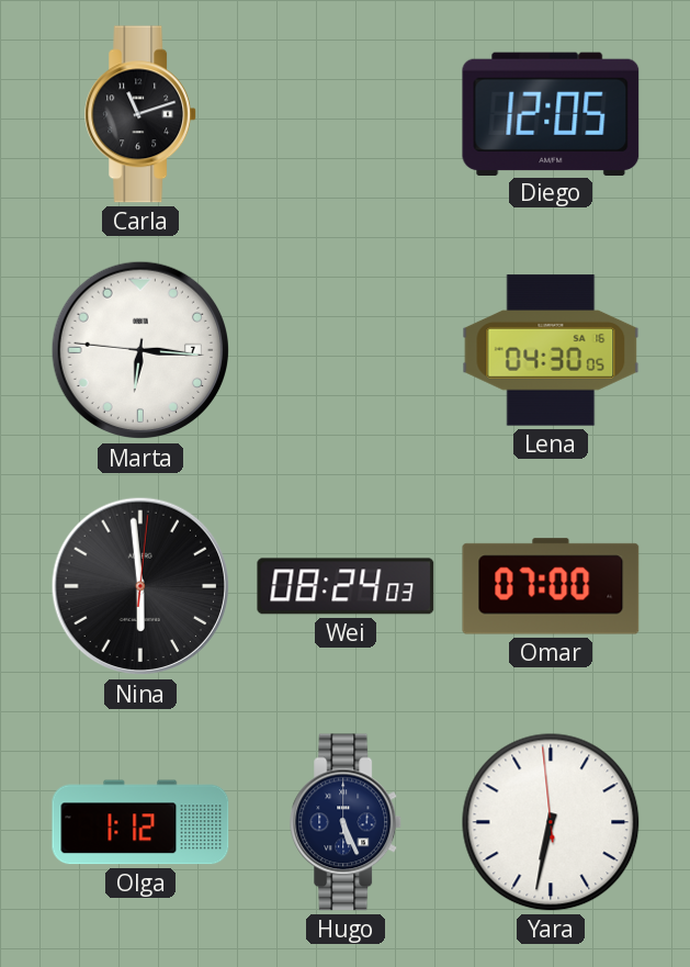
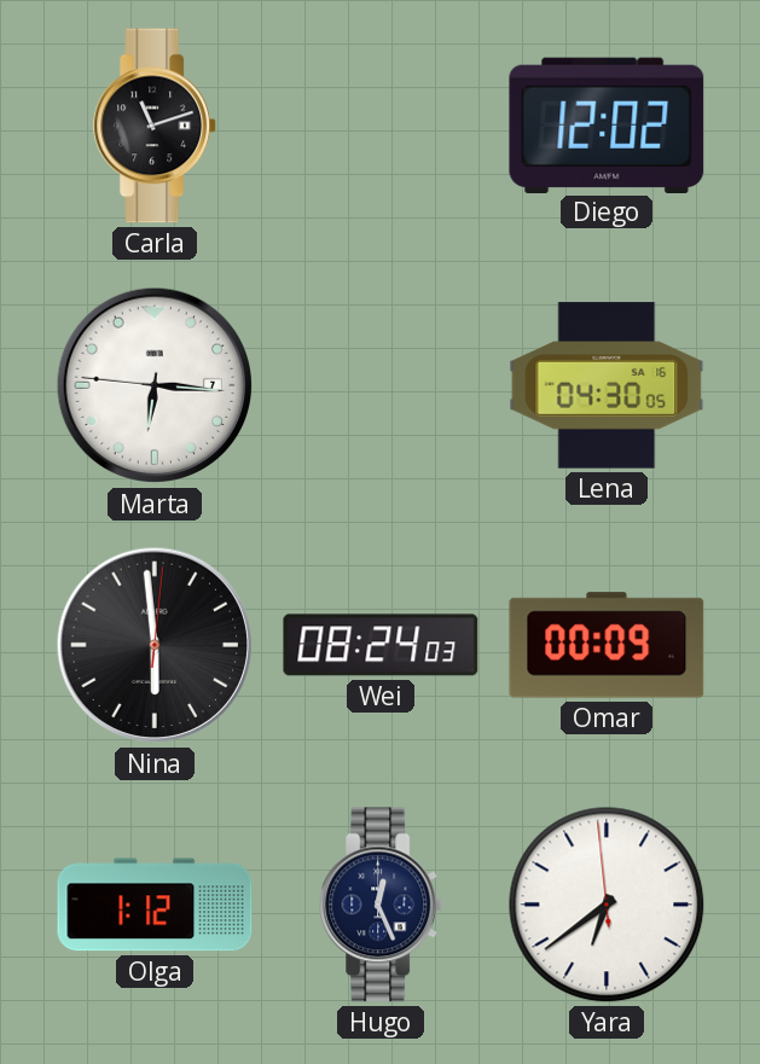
Diego: 12:05 -> 12:02
Omar: 07:00 -> 00:09
Hugo: 5:26 -> 12:26
Yara: 6:31 -> 6:38
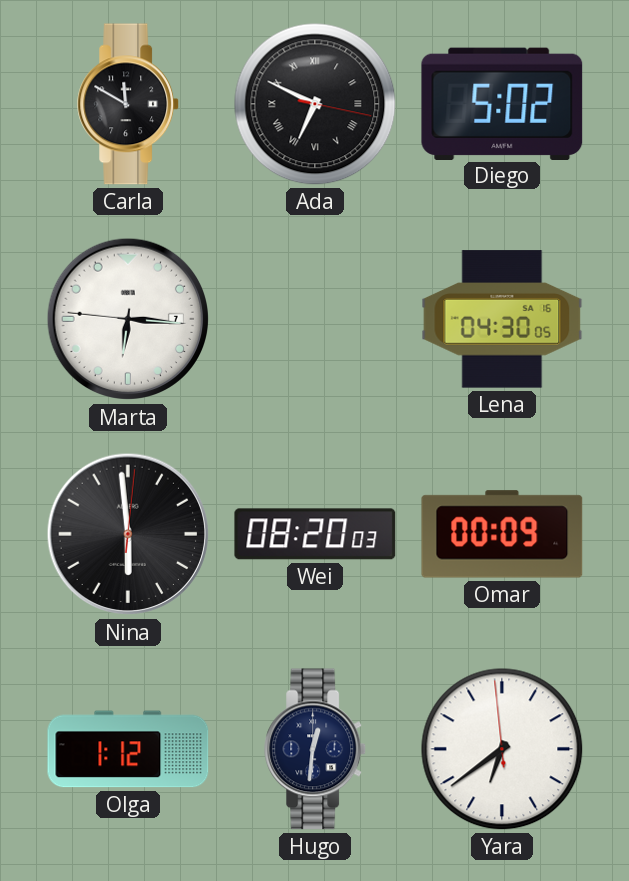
Carla: 11:12 -> 11:50
Ada: none -> 6:49
Diego: 12:02 -> 5:02
Wei: 08:24 -> 08:20
Hugo: 12:26 -> 12:31
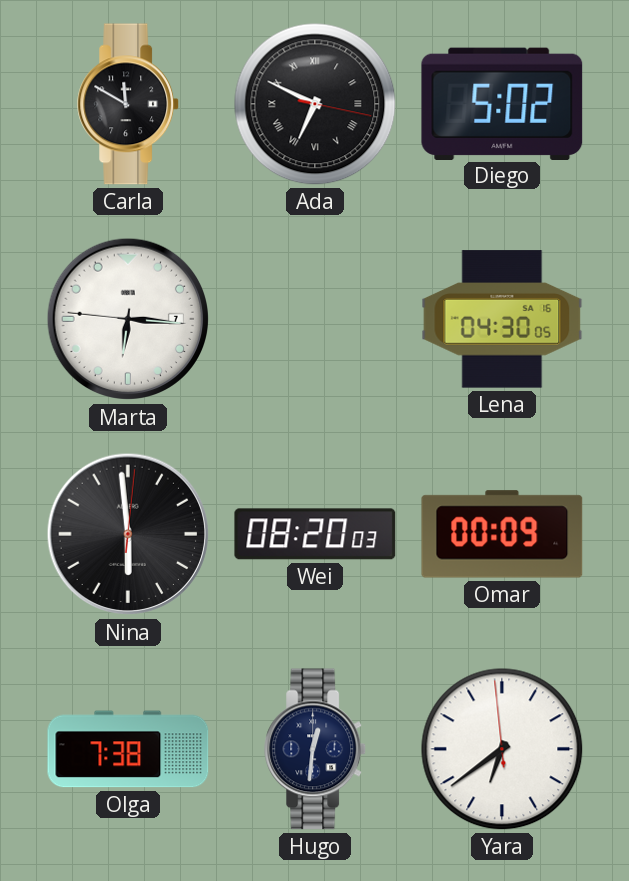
Olga: 1:12 -> 7:38
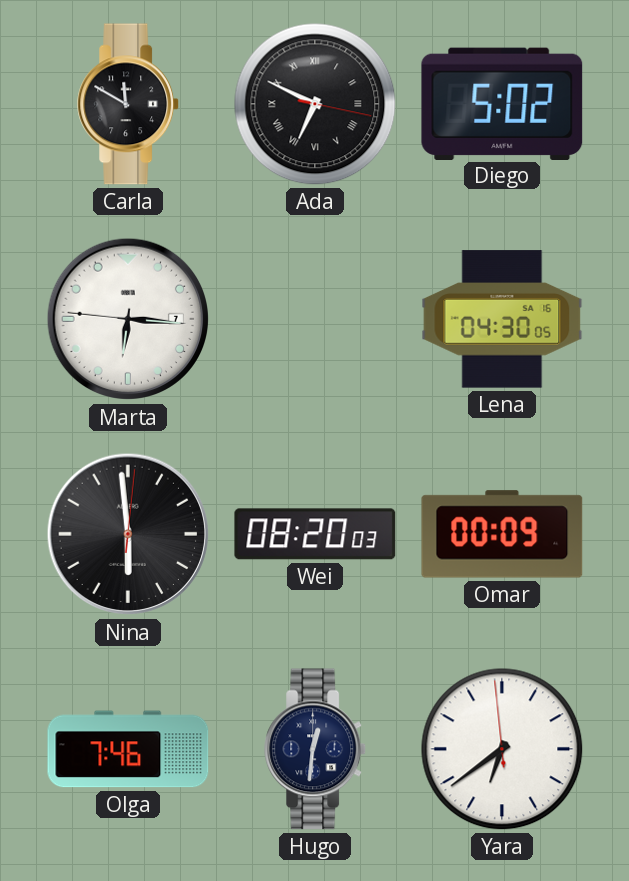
Olga: 7:38 -> 7:46
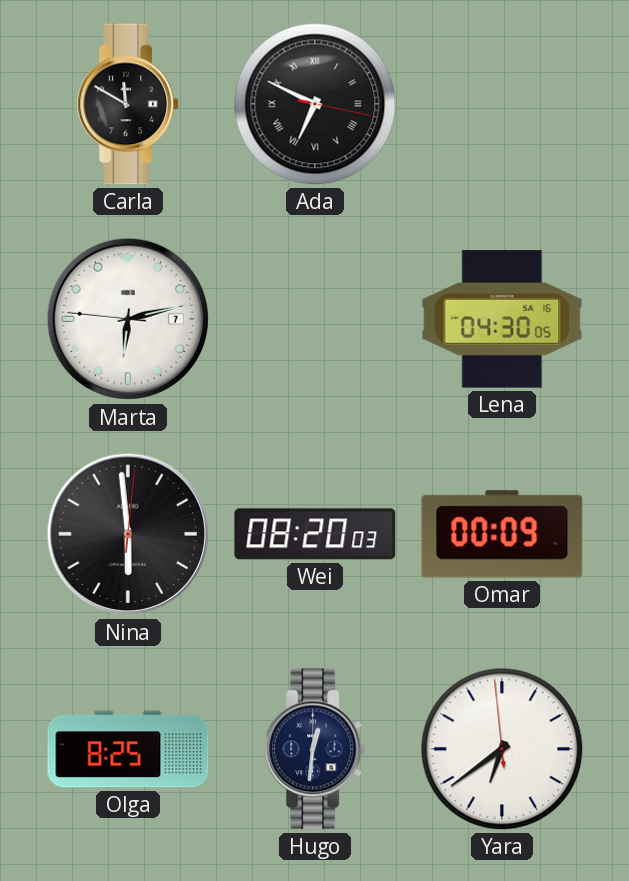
Diego: 5:02 -> none
Marta: 6:15 -> 6:12
Olga: 7:46 -> 8:25
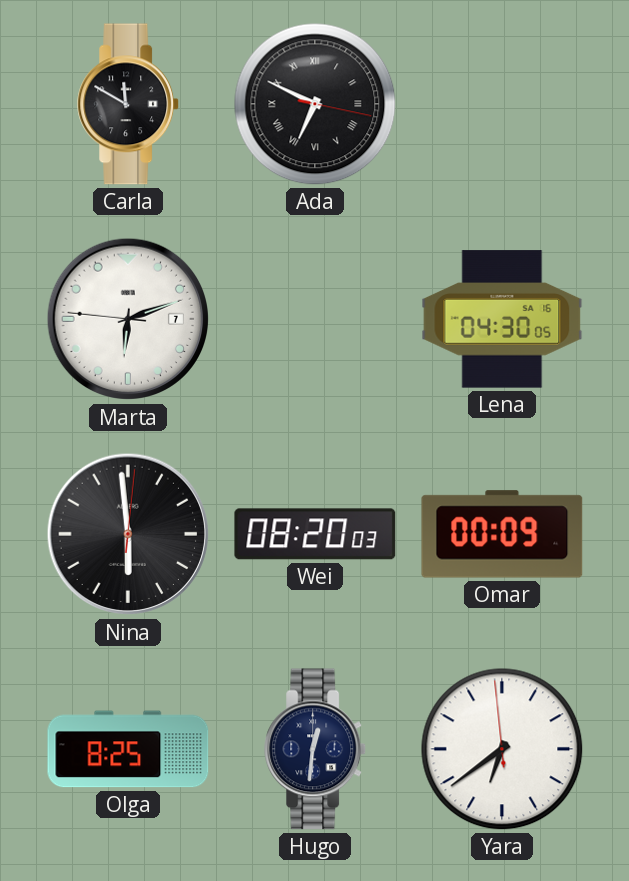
Marta: 6:12 -> 6:11
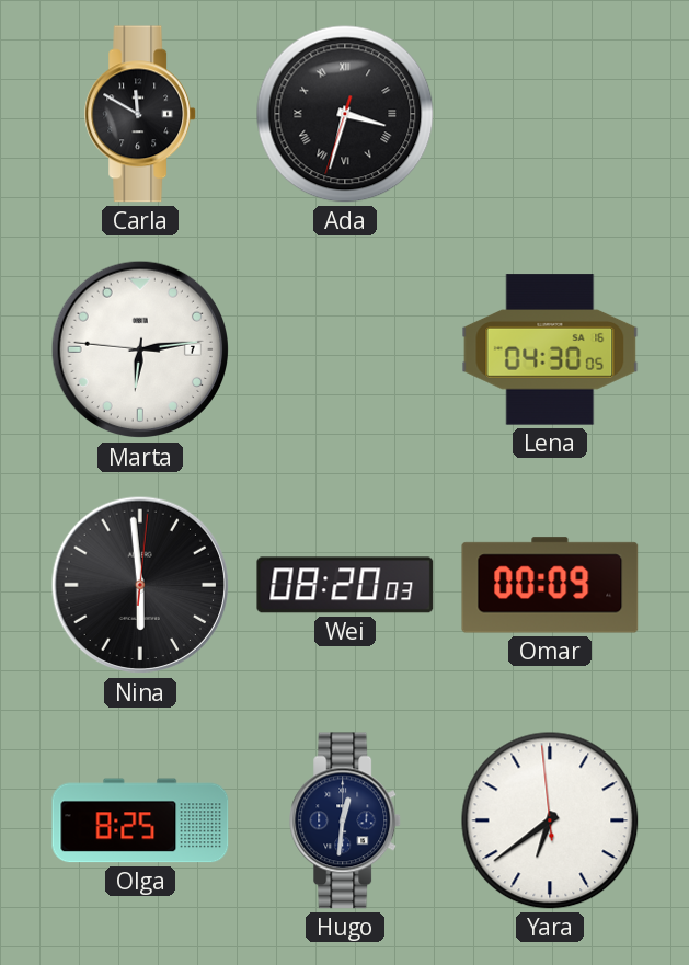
Ada: 6:49 -> 3:32
Marta: 6:11 -> 6:13
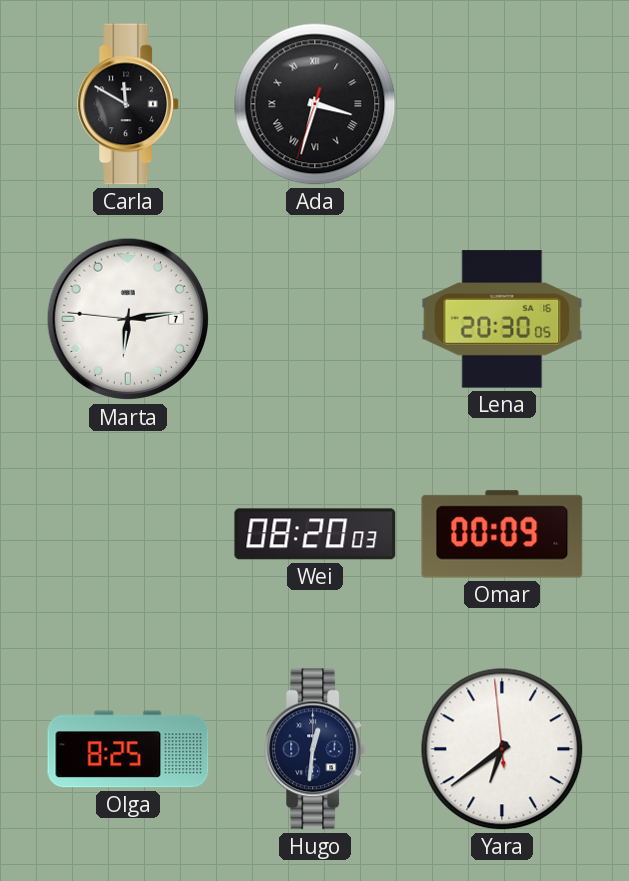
Lena: 04:30 -> 20:30
Nina: 5:59 -> none
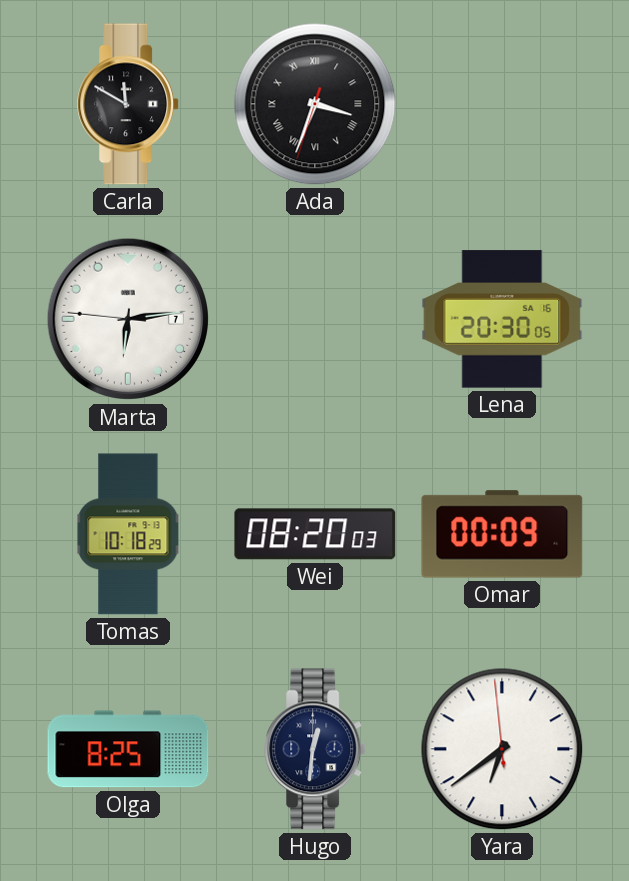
Ada: 3:32 -> 3:33
Tomas: none -> 10:18
